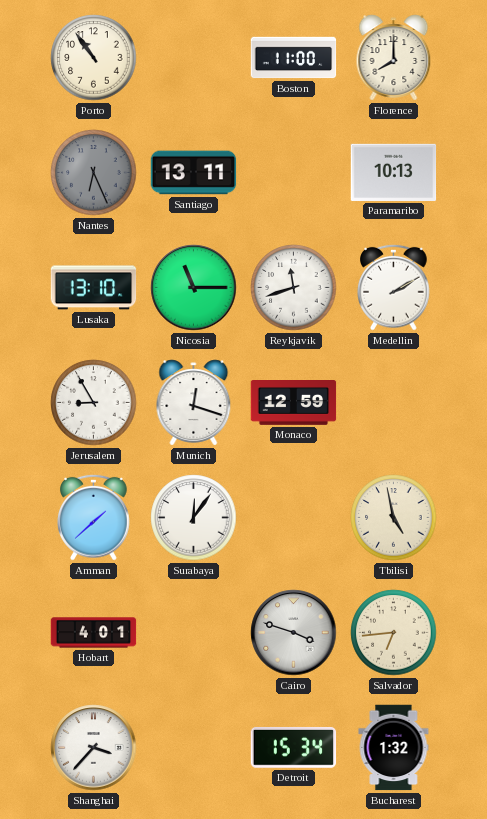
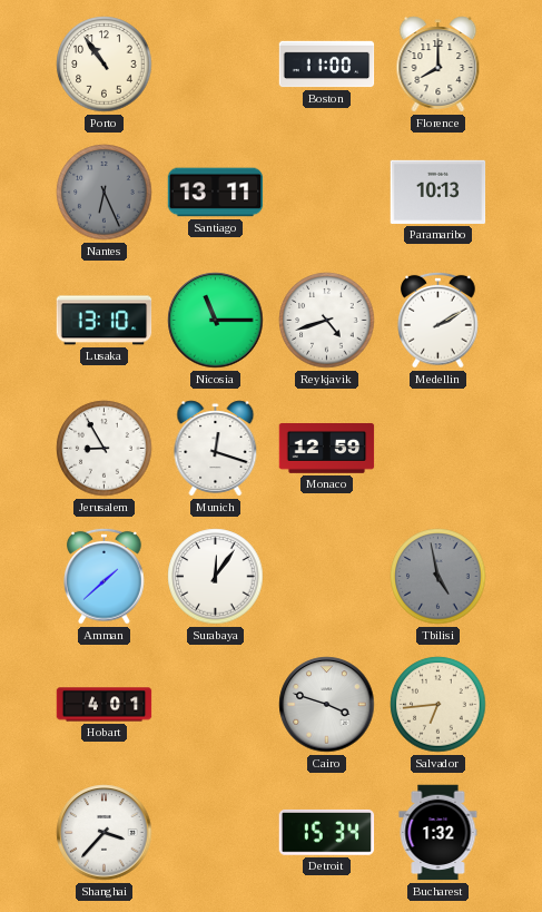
Reykjavik: 11:42 -> 4:42
Tbilisi dial: cream -> grey
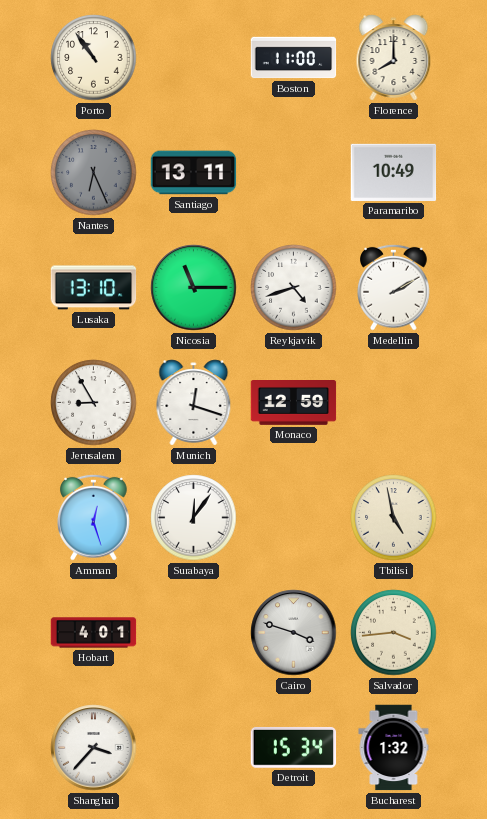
Paramaribo: 10:13 -> 10:49
Amman: 1:38 -> 12:27
Tbilisi dial: grey -> cream
Salvador: 6:44 -> 3:44
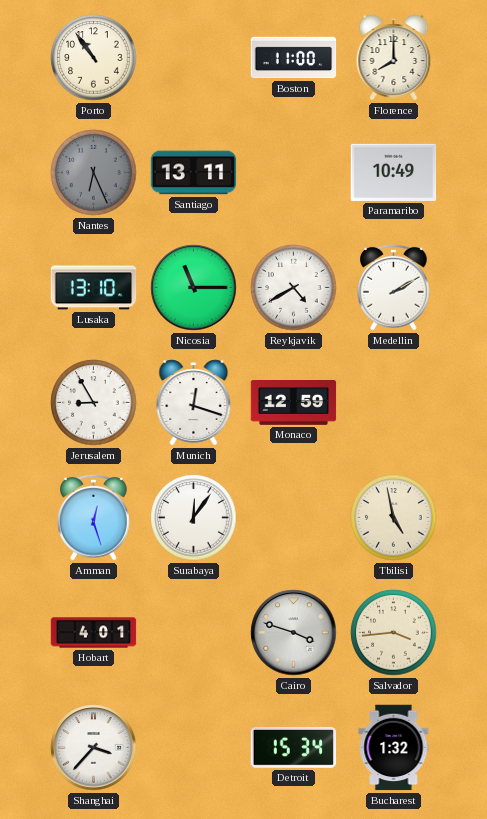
Reykjavik: 4:42 -> 4:40
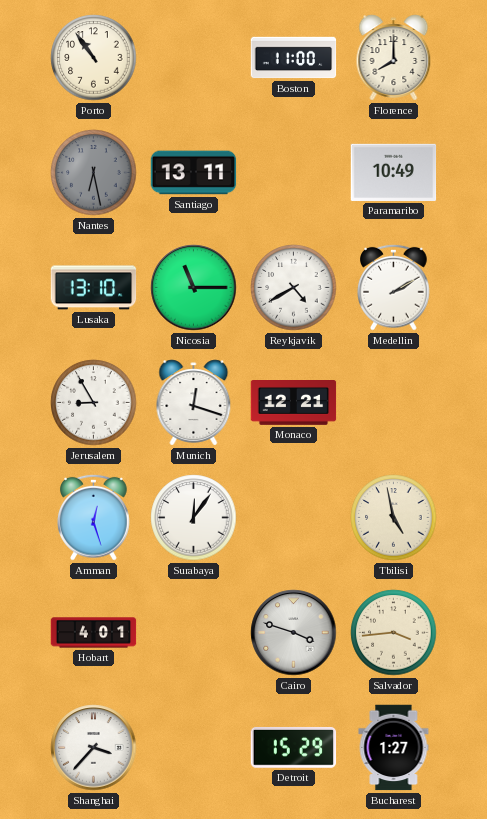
Nantes: 6:26 -> 6:28
Monaco: 12:59 -> 12:21
Detroit: 15:34 -> 15:29
Bucharest: 1:32 -> 1:27
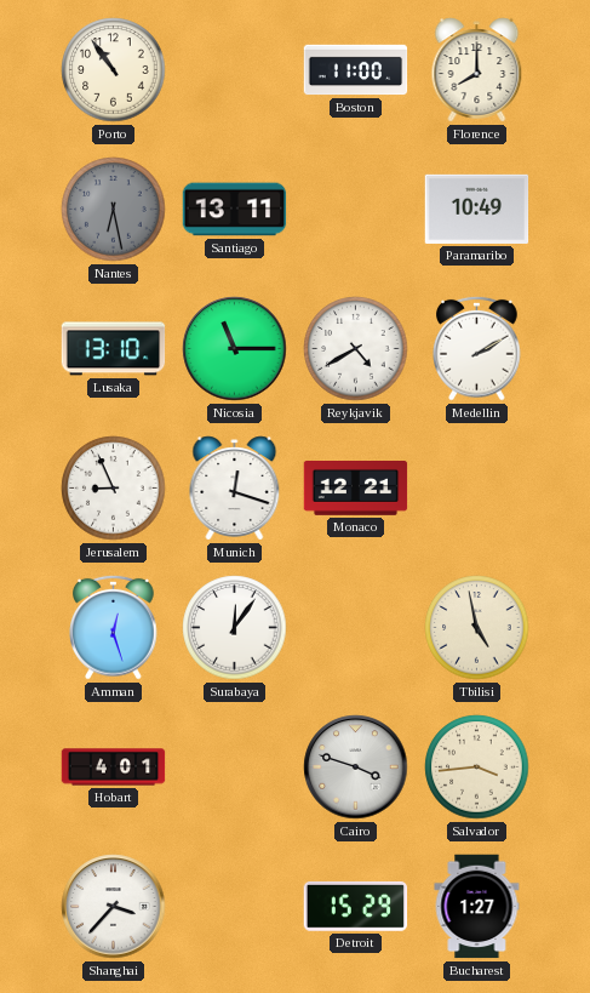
Jerusalem: 8:55 -> 8:56
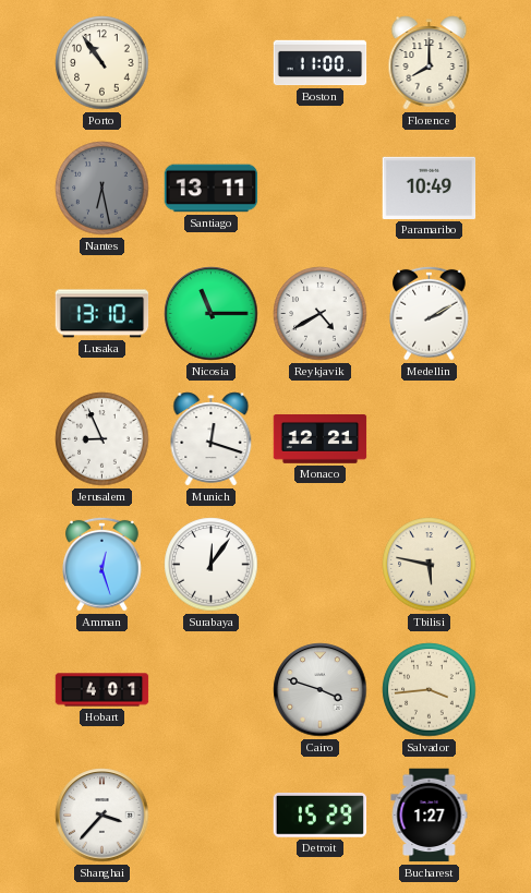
Tbilisi: 4:58 -> 5:47
